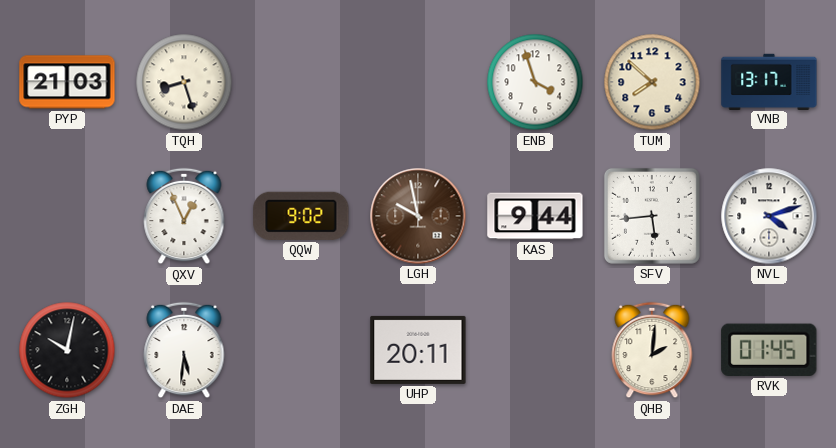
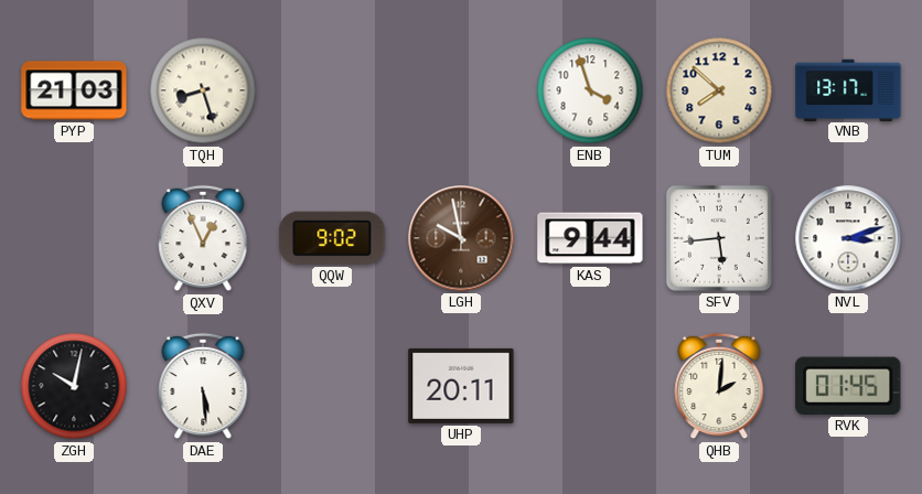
NVL: 4:12 -> 3:12
DAE: 5:31 -> 5:29
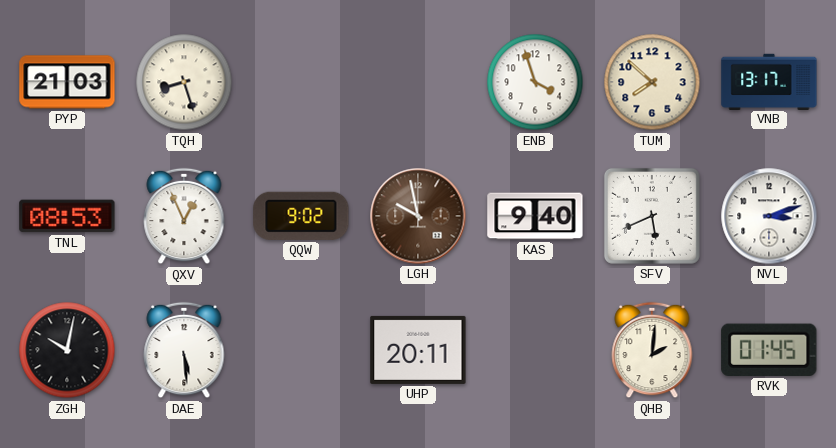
TNL: none -> 08:53
KAS: 9:44 -> 9:40
SFV: 5:44 -> 5:41
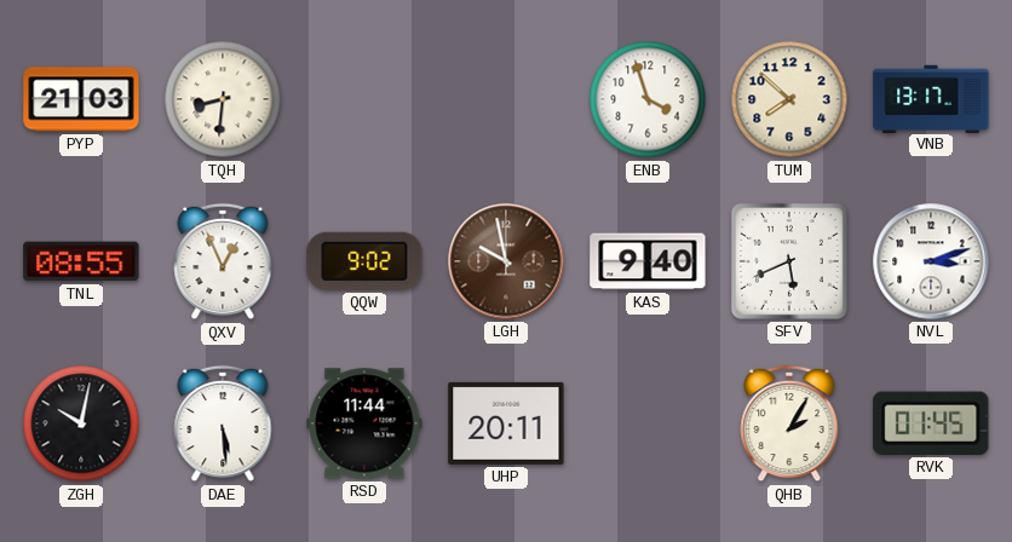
TQH: 8:27 -> 8:31
TNL: 08:53 -> 08:55
RSD: none -> 11:44
QHB: 2:01 -> 2:05
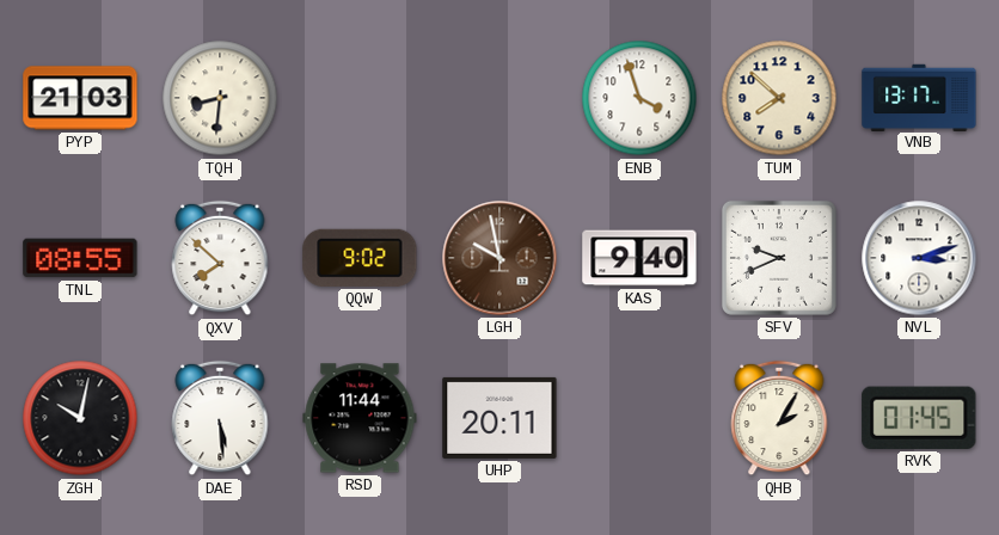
QXV: 12:56 -> 7:52
SFV: 5:41 -> 9:41
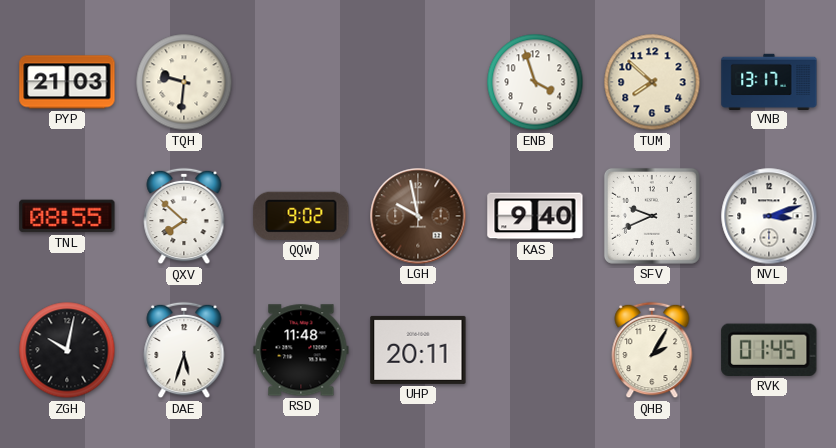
TQH: 8:31 -> 9:31
DAE: 5:29 -> 5:33
RSD: 11:44 -> 11:48
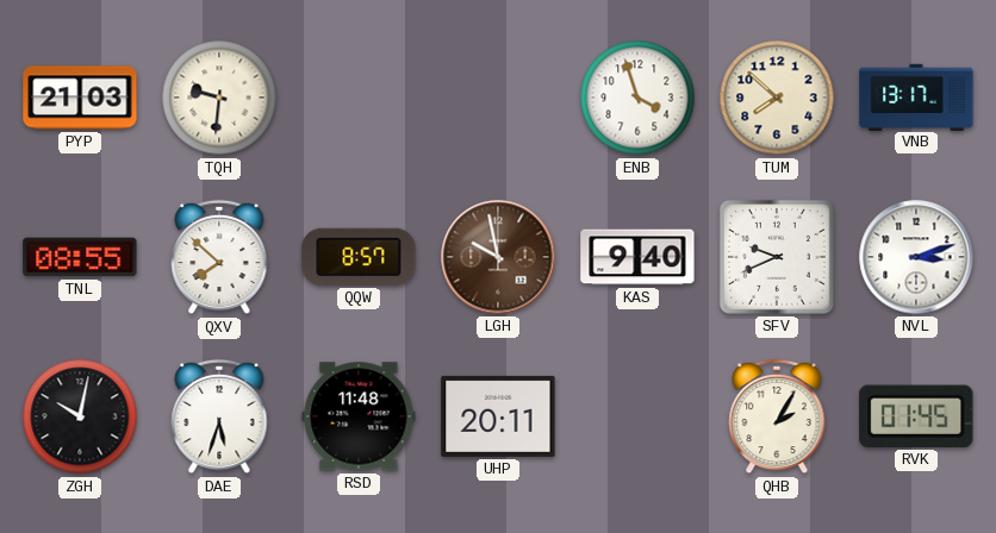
QQW: 9:02 -> 8:57
